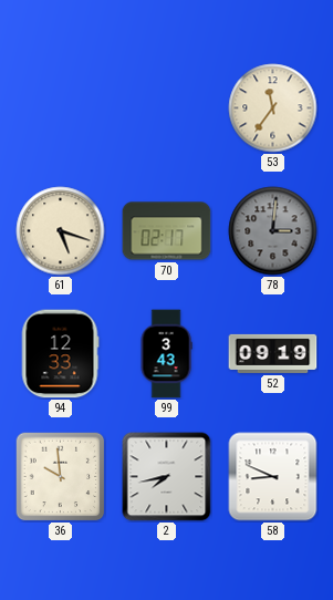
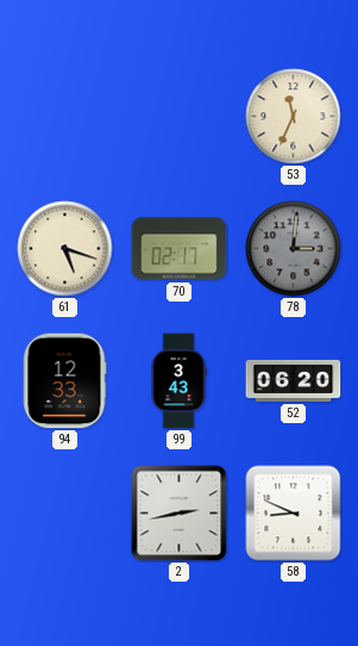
53: 11:36 -> 11:34
52: 09:19 -> 06:20
36: 9:59 -> none
2: 7:43 -> 2:43
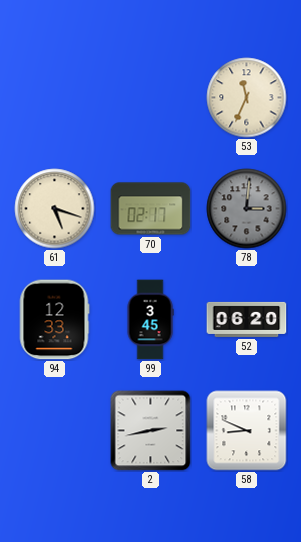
99: 3:43 -> 3:45
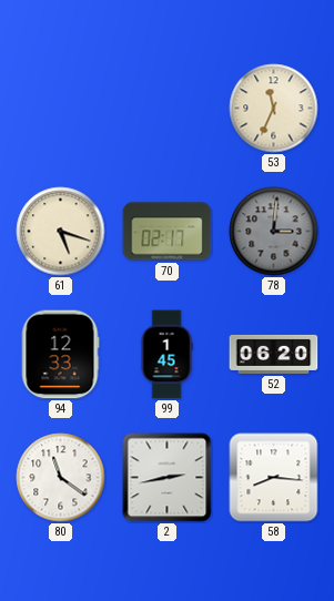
99: 3:45 -> 1:45
80: none -> 11:21
58: 8:49 -> 8:16
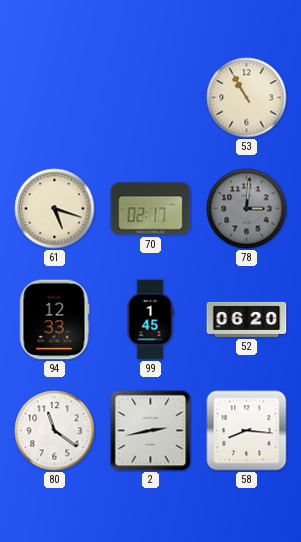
53: 11:34 -> 10:55
